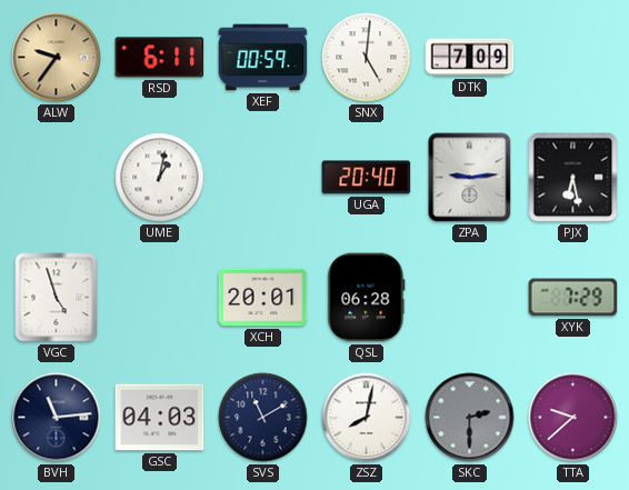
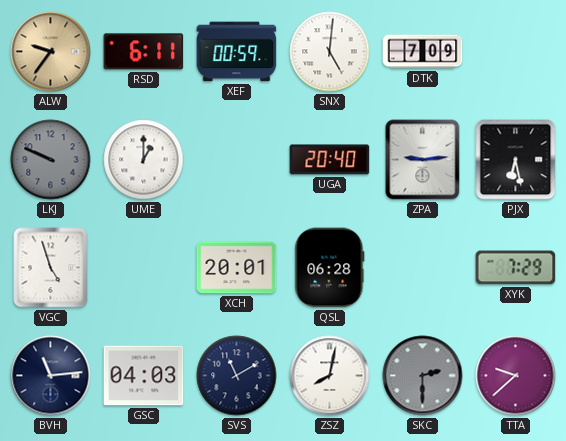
LKJ: none -> 9:49
UME: 1:02 -> 1:00
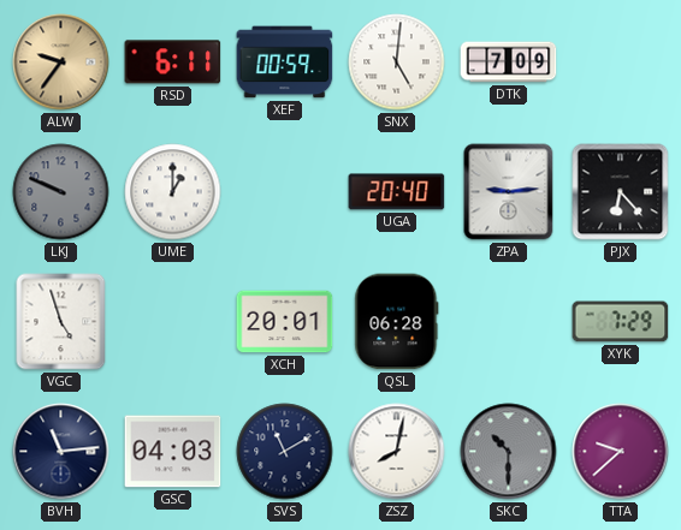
PJX: 6:28 -> 6:23
SKC: 2:30 -> 10:30
